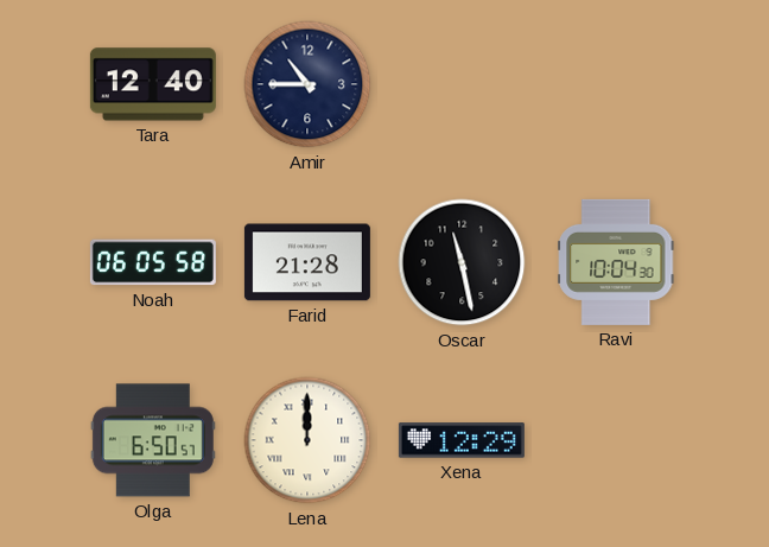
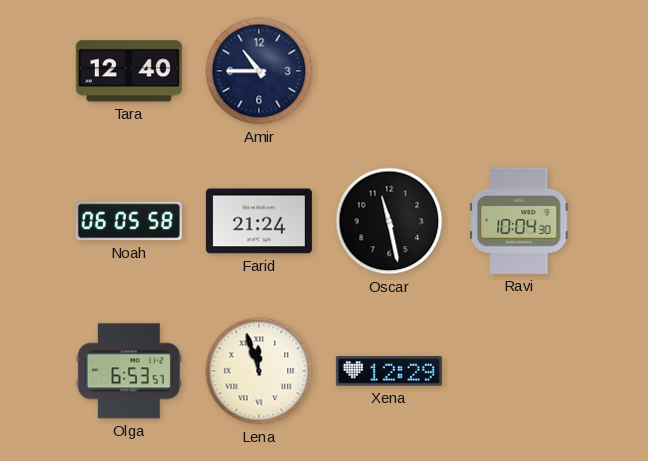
Farid: 21:28 -> 21:24
Olga: 6:50 -> 6:53
Lena: 12:00 -> 11:57
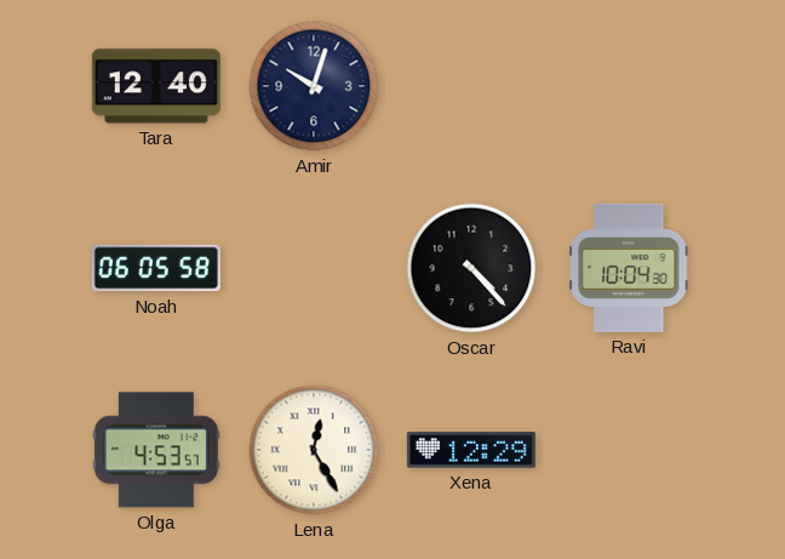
Amir: 10:45 -> 10:03
Farid: 21:24 -> none
Oscar: 11:28 -> 4:23
Olga: 6:53 -> 4:53
Lena: 11:57 -> 12:25
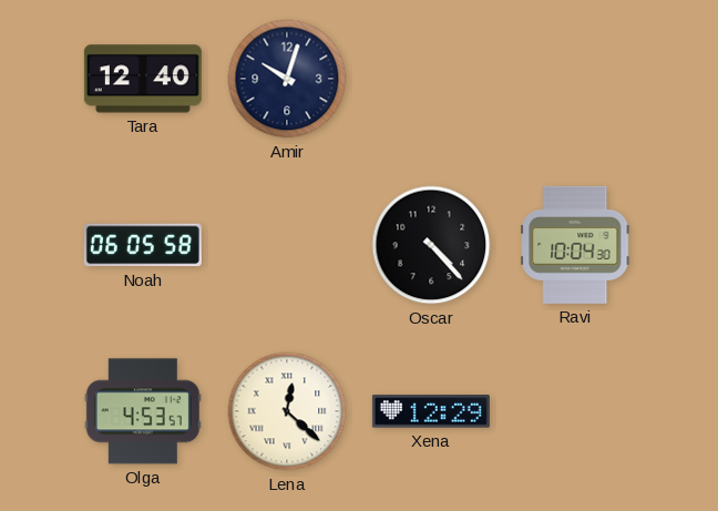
Lena: 12:25 -> 12:22
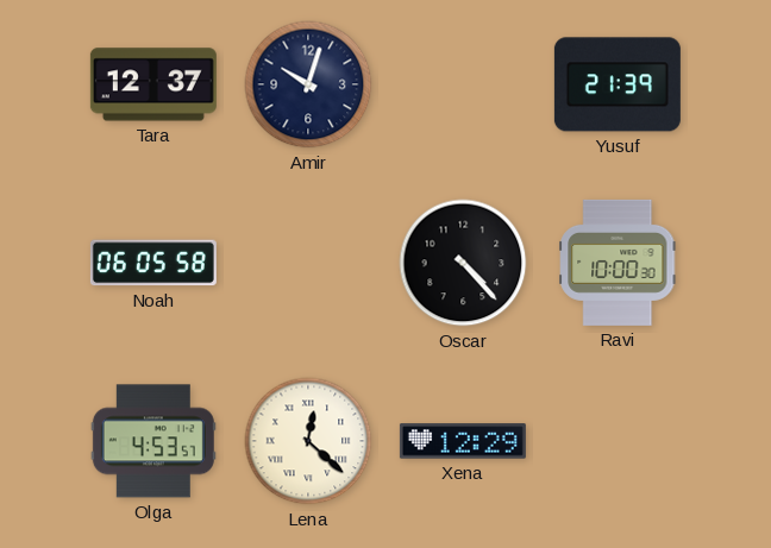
Tara: 12:40 -> 12:37
Yusuf: none -> 21:39
Ravi: 10:04 -> 10:00
